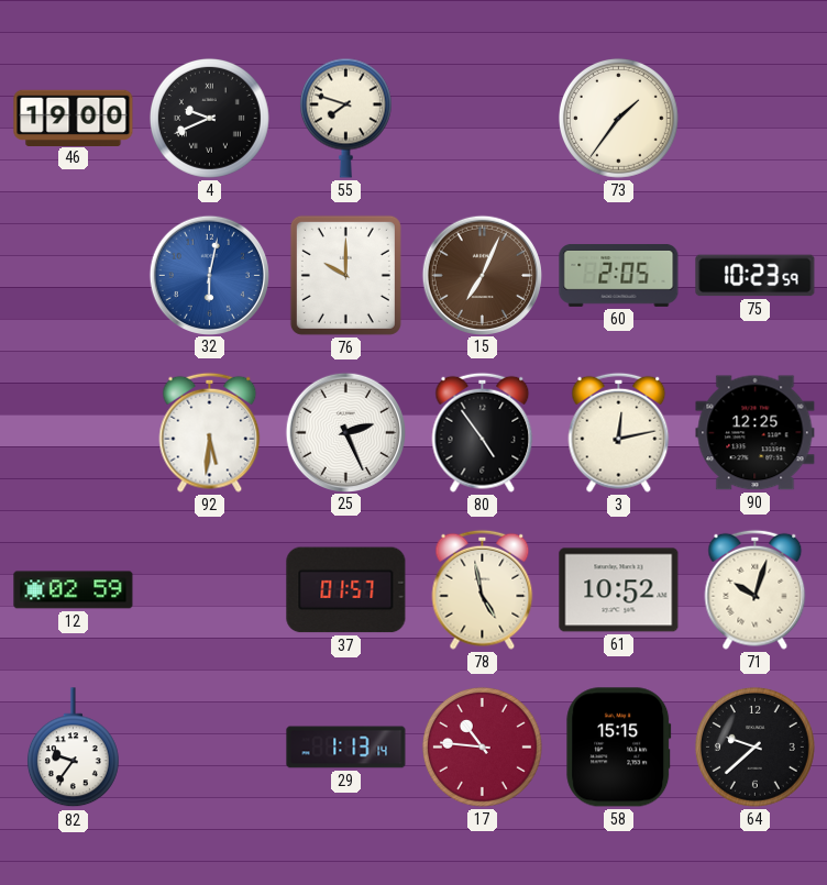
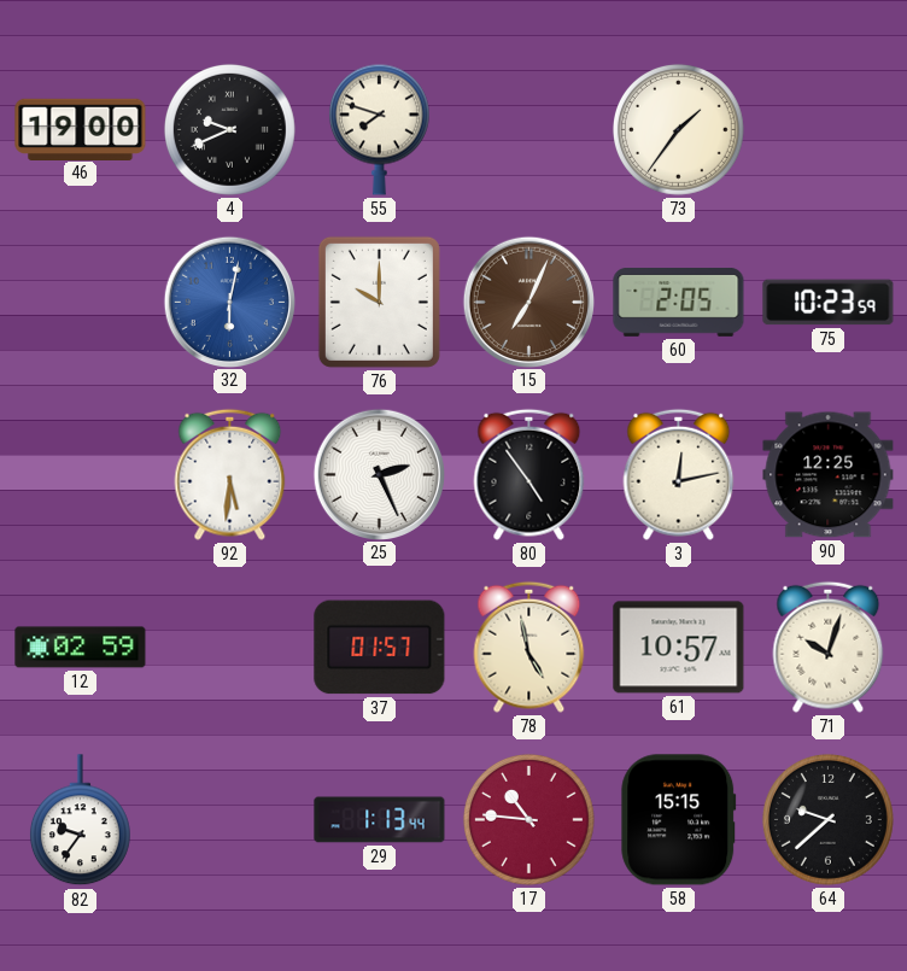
61: 10:52 -> 10:57
29: 1:13:14 -> 1:13:44
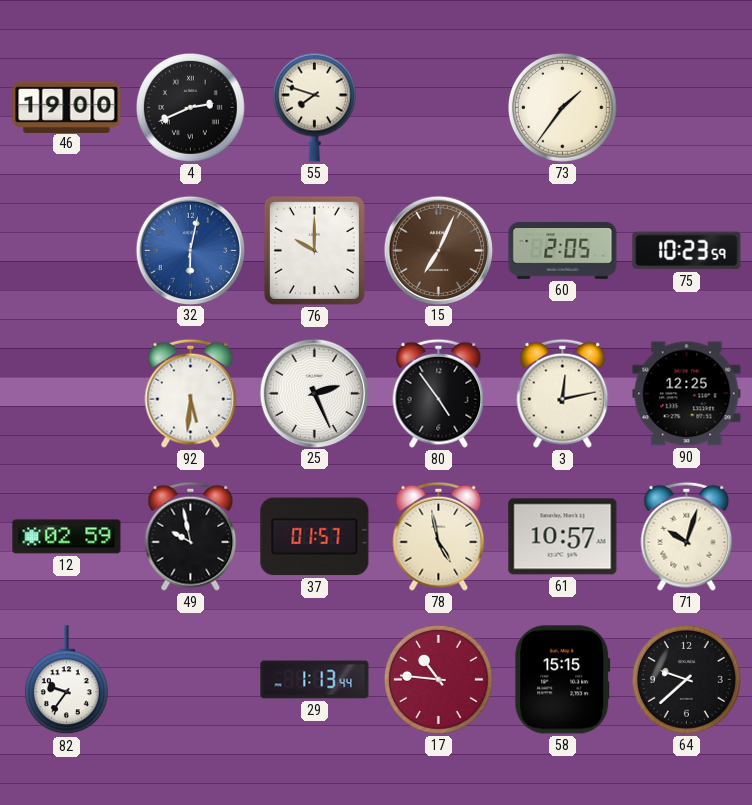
4: 9:41 -> 2:41
49: none -> 9:58
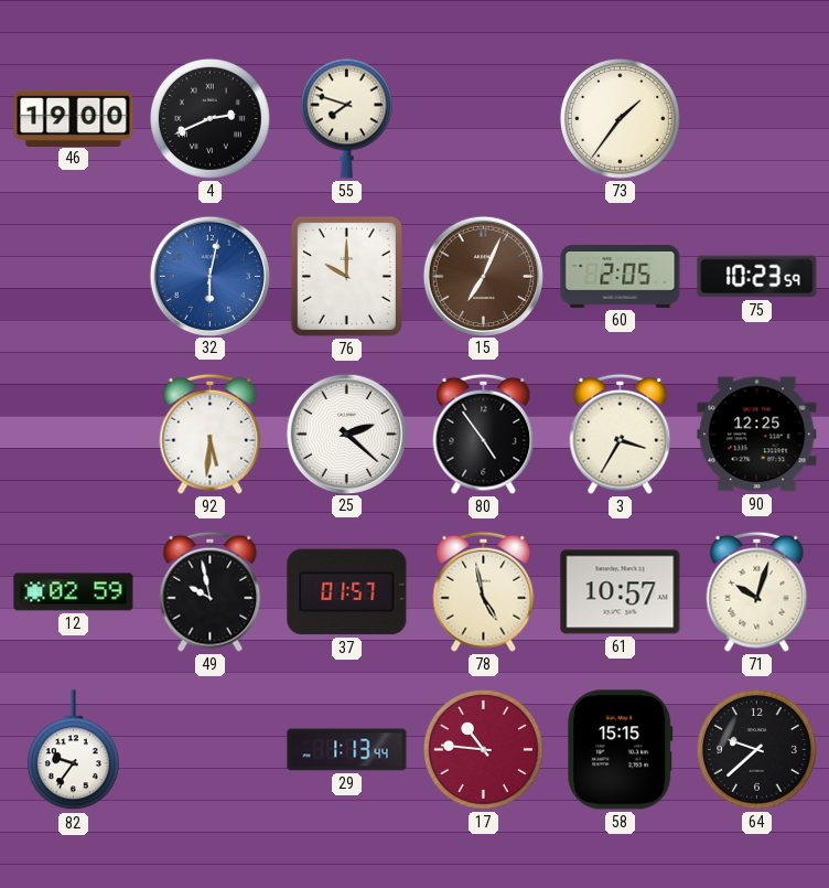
25: 2:26 -> 2:22
3: 12:13 -> 3:35
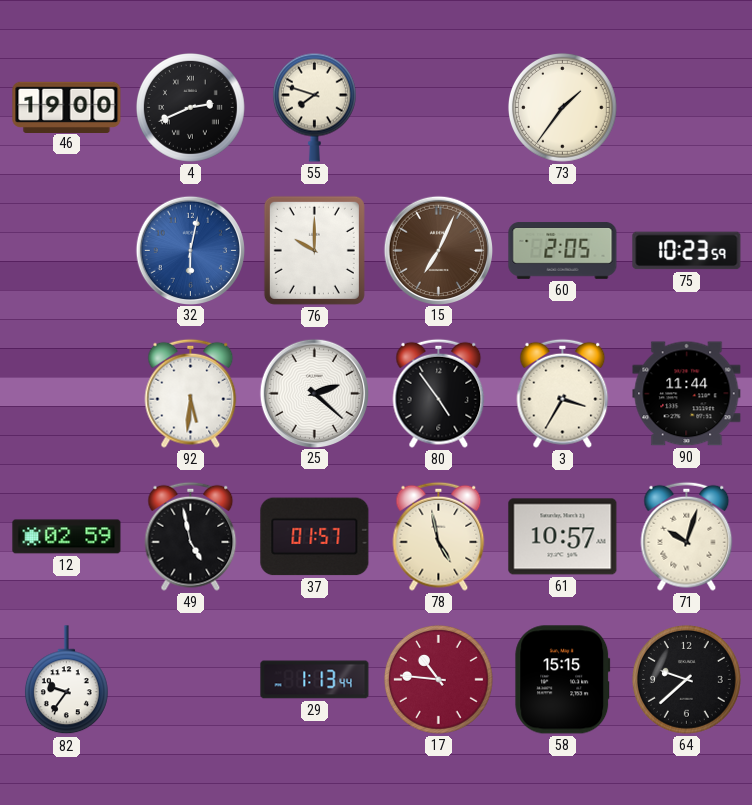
90: 12:25 -> 11:44
49: 9:58 -> 4:58
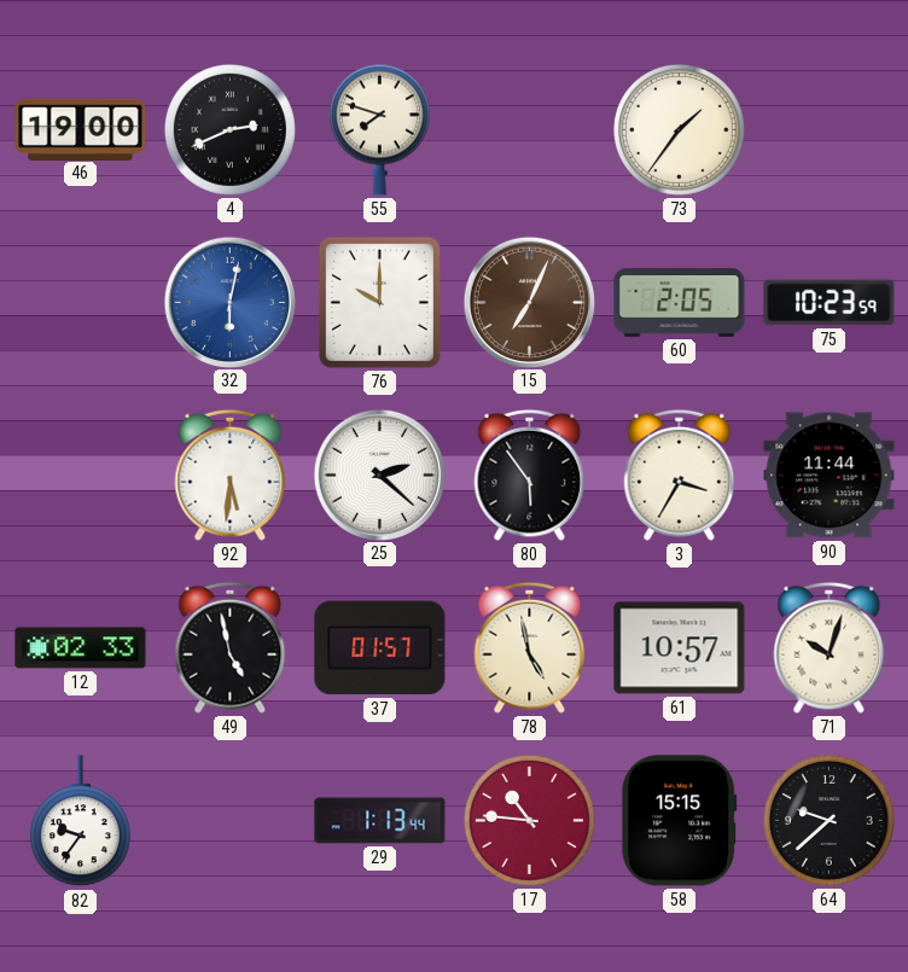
80: 4:54 -> 5:54
12: 02:59 -> 02:33
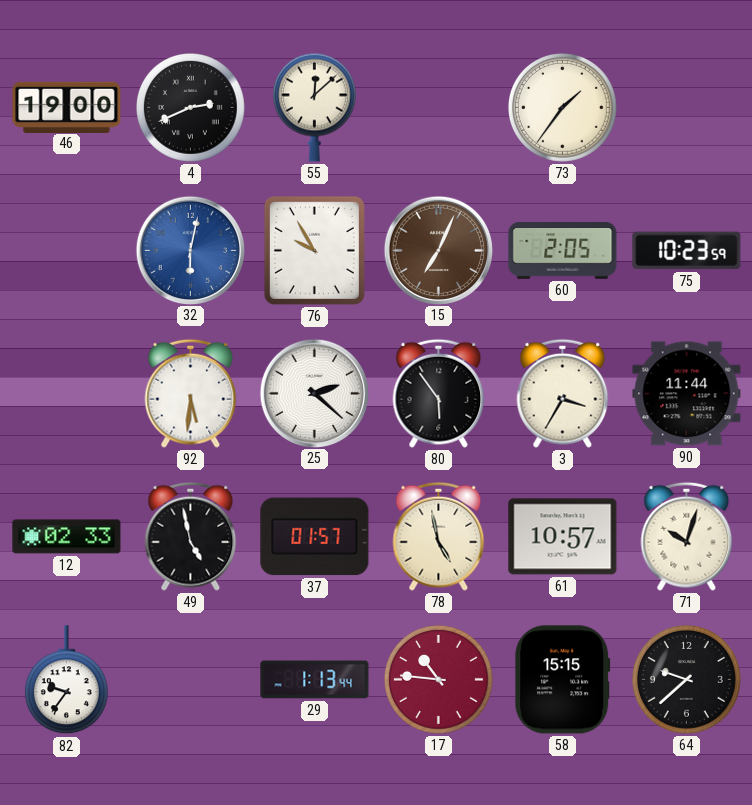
55: 7:48 -> 12:08
76: 10:00 -> 9:55
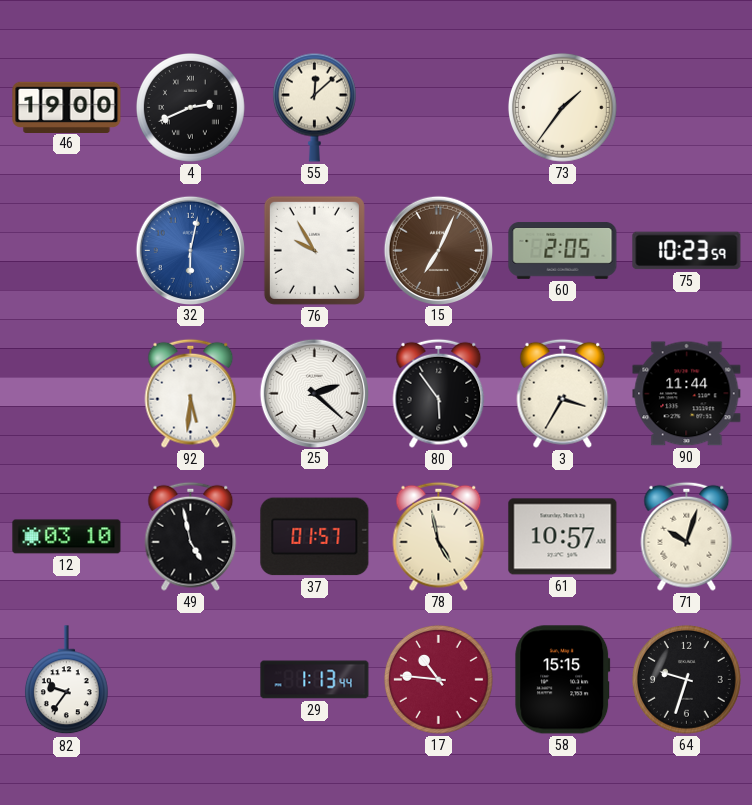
12: 02:33 -> 03:10
64: 9:38 -> 9:33
